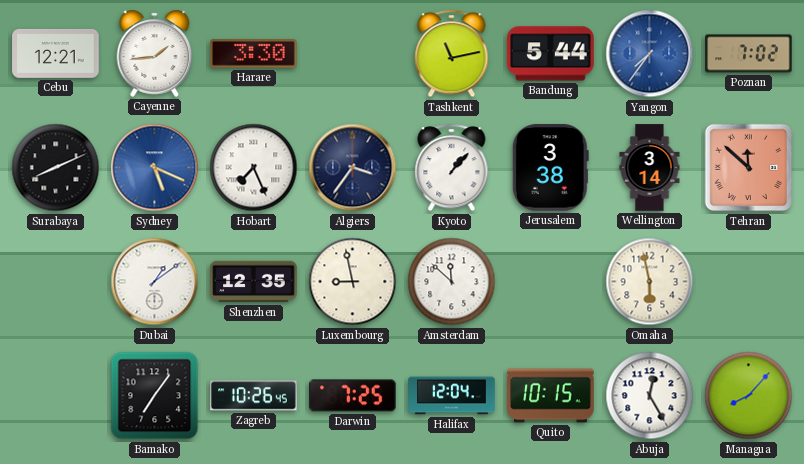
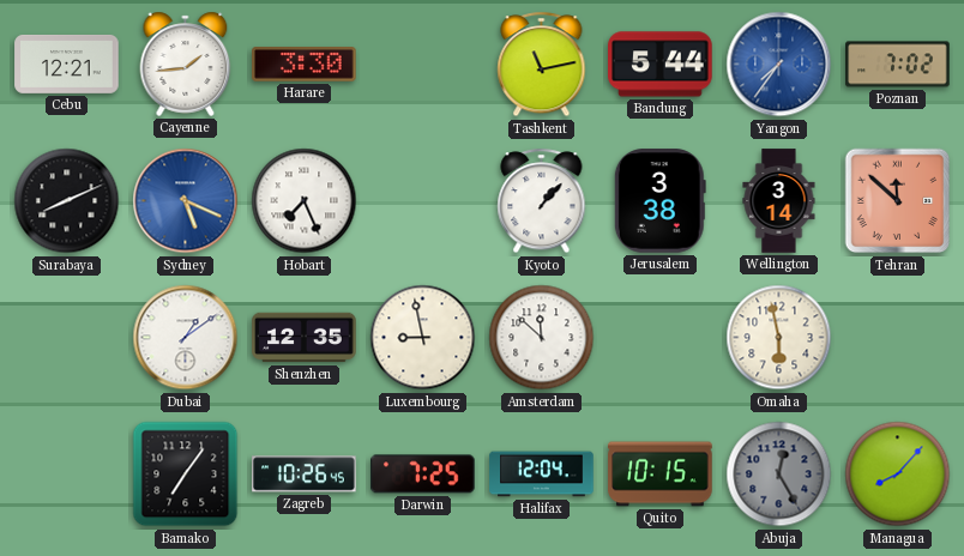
Algiers: 3:36 -> none
Abuja dial: white -> grey
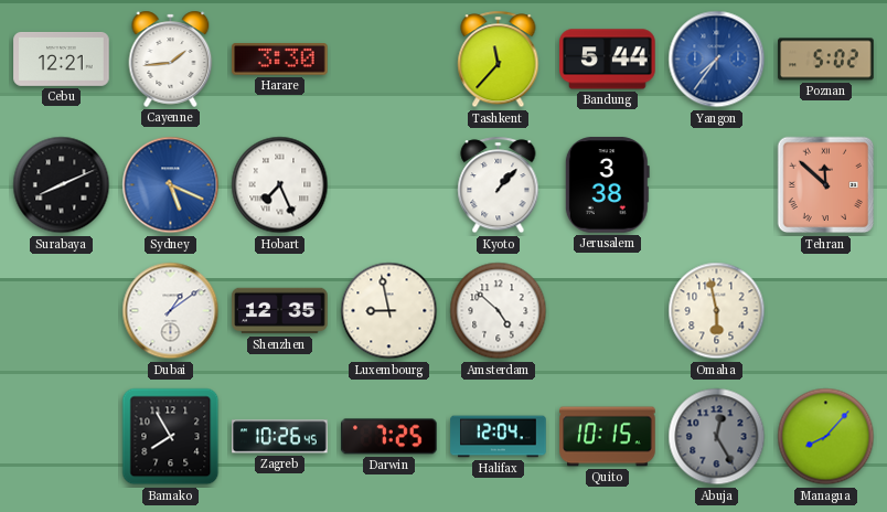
Tashkent: 11:13 -> 11:37
Poznan: 7:02 -> 5:02
Wellington: 3:14 -> none
Amsterdam: 11:52 -> 4:52
Bamako: 7:06 -> 7:55
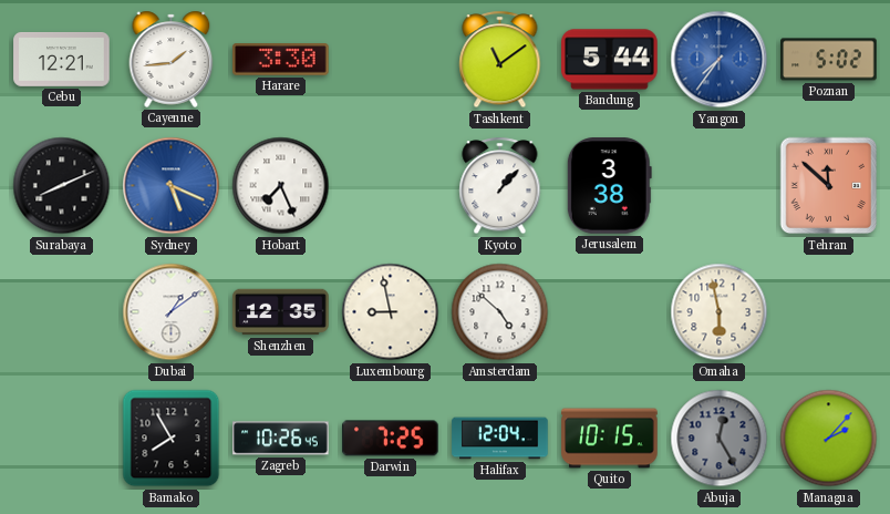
Tashkent: 11:37 -> 11:09
Managua: 8:07 -> 2:07
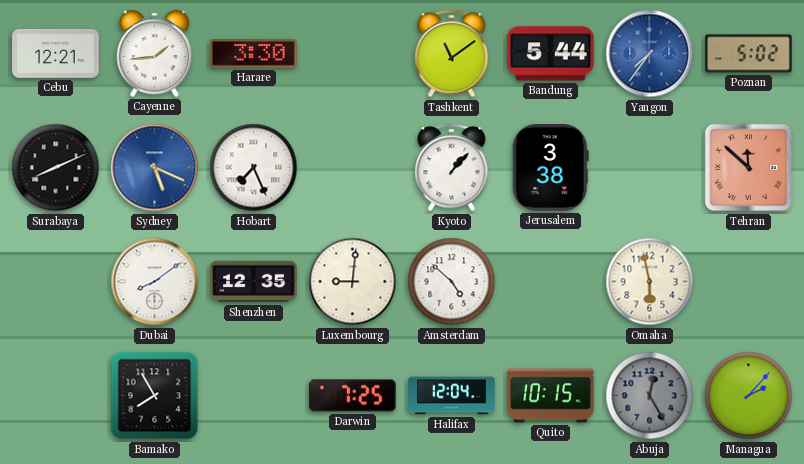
Dubai: 1:09 -> 8:09
Luxembourg: 8:58 -> 9:01
Zagreb: 10:26 -> none
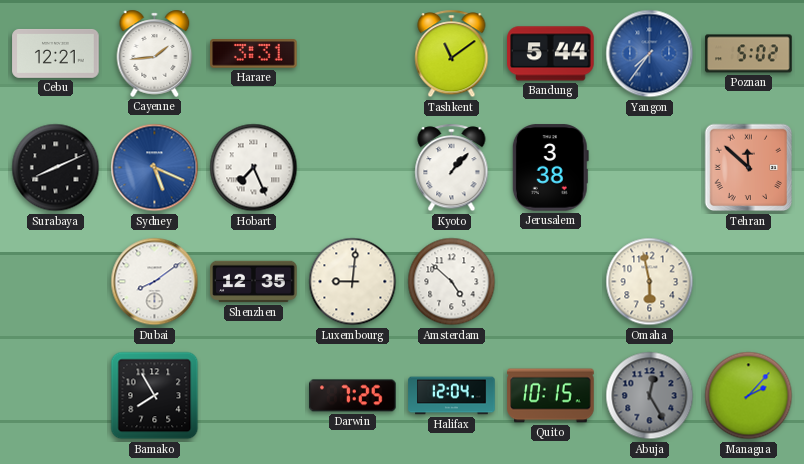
Harare: 3:30 -> 3:31
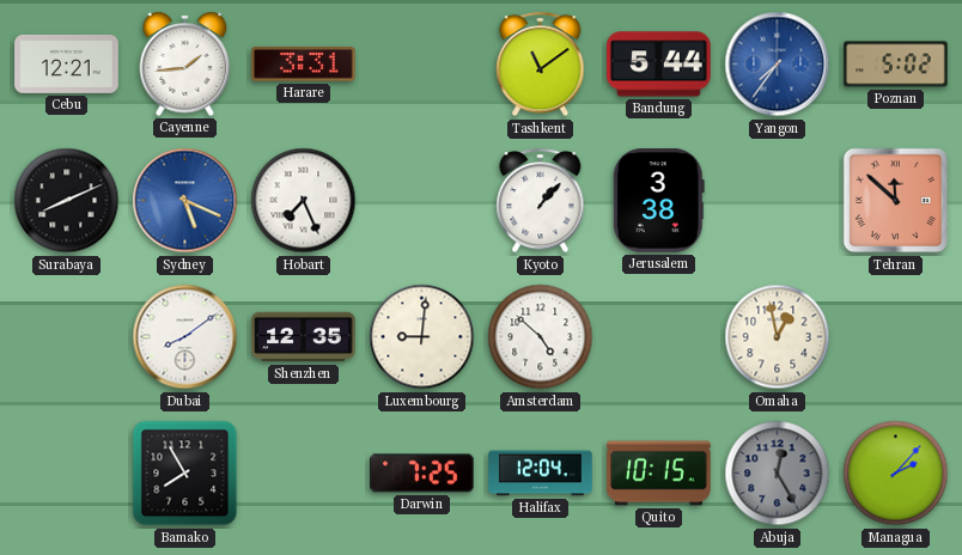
Omaha: 5:58 -> 12:58
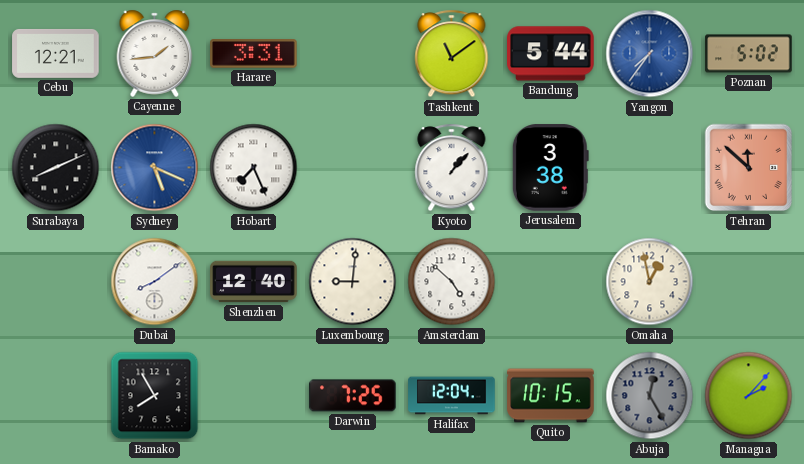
Shenzhen: 12:35 -> 12:40
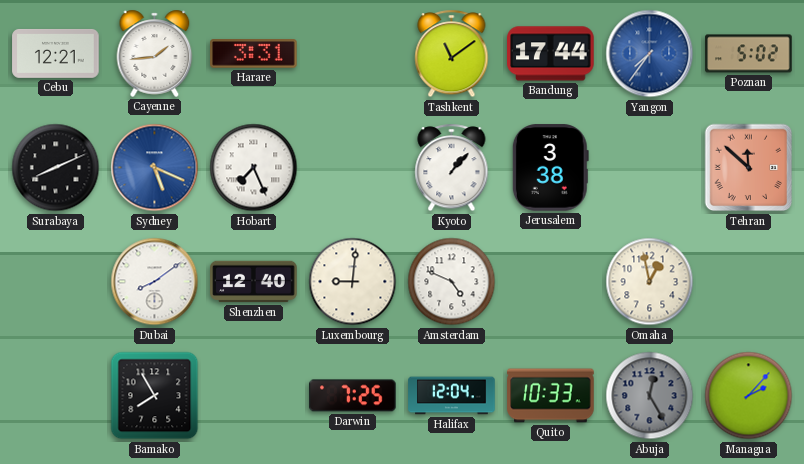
Bandung: 5:44 -> 17:44
Amsterdam: 4:52 -> 4:49
Quito: 10:15 -> 10:33
